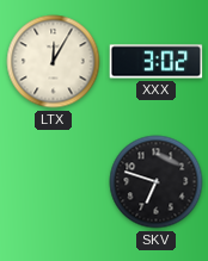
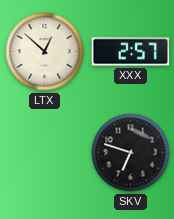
LTX: 12:05 -> 12:52
XXX: 3:02 -> 2:57
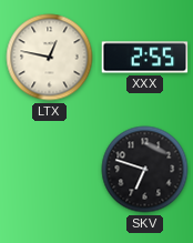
LTX: 12:52 -> 12:47
XXX: 2:57 -> 2:55
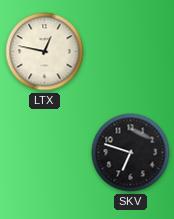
XXX: 2:55 -> none
